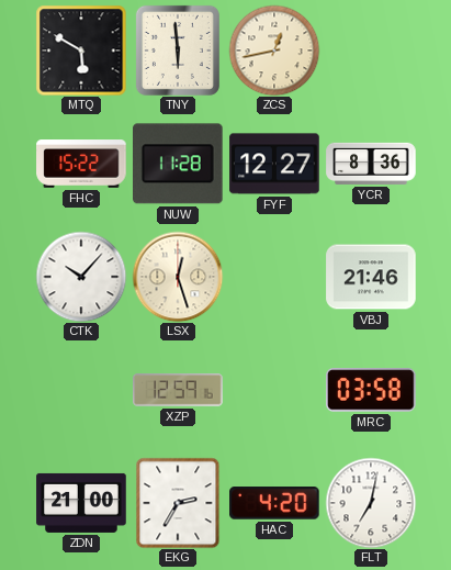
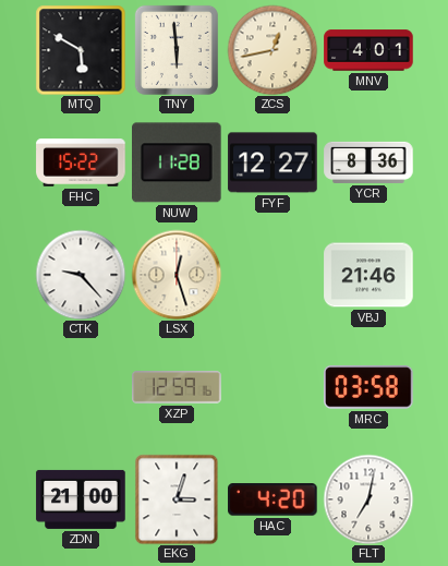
MNV: none -> 4:01
CTK: 10:07 -> 9:23
EKG: 2:35 -> 3:03
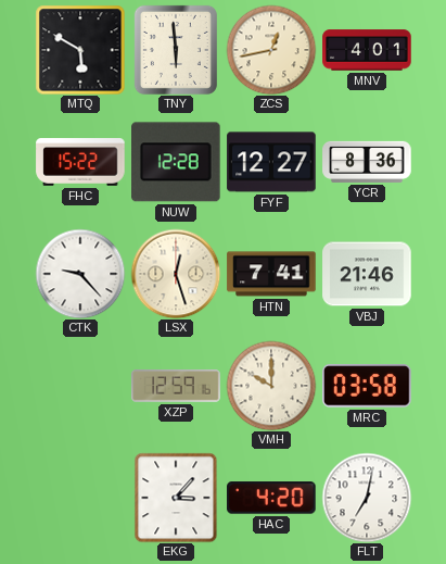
NUW: 11:28 -> 12:28
HTN: none -> 7:41
VMH: none -> 10:00
ZDN: 21:00 -> none
EKG: 3:03 -> 3:07
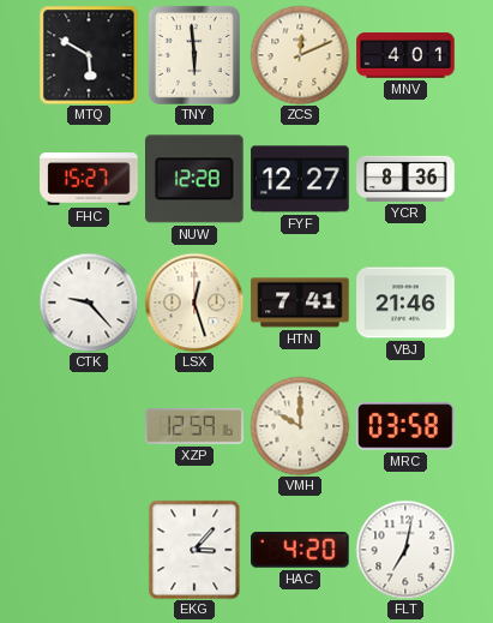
ZCS: 12:43 -> 12:11
FHC: 15:22 -> 15:27
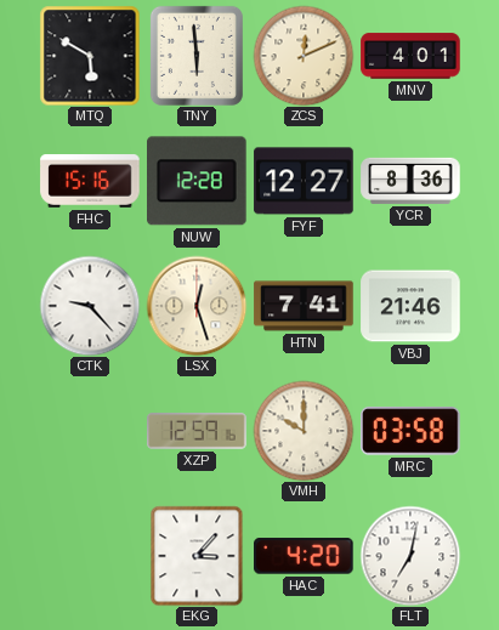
FHC: 15:27 -> 15:16
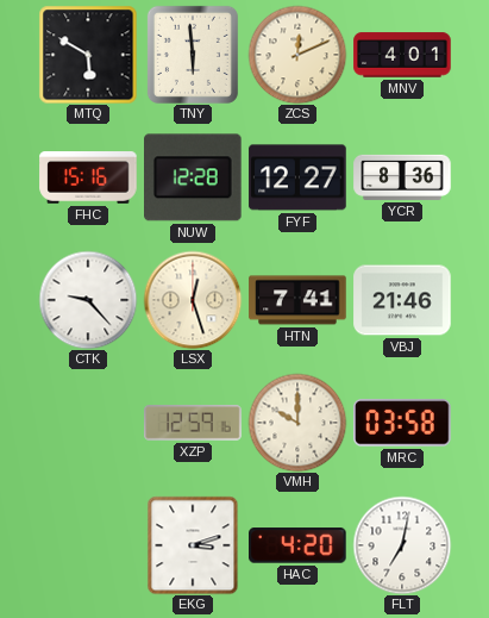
EKG: 3:07 -> 3:12
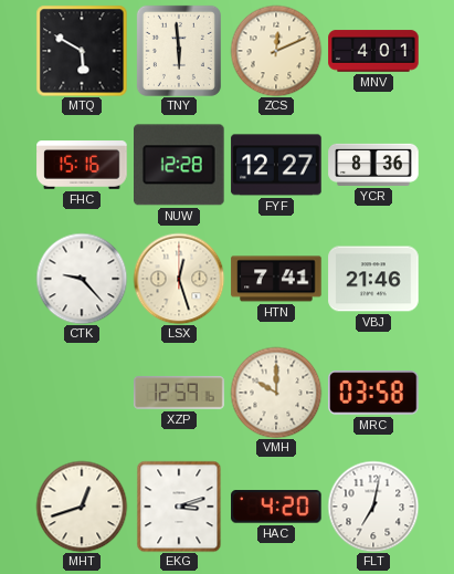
MHT: none -> 12:42
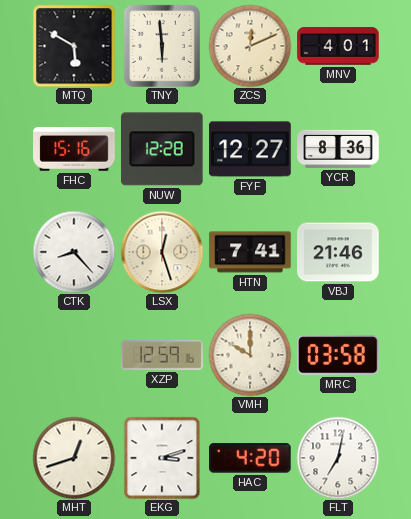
CTK: 9:23 -> 8:23
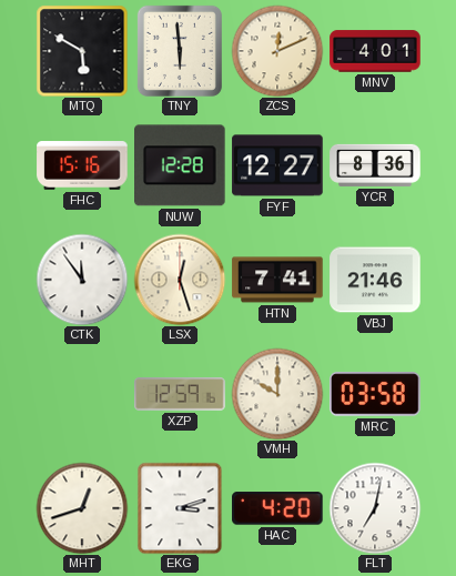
CTK: 8:23 -> 11:54
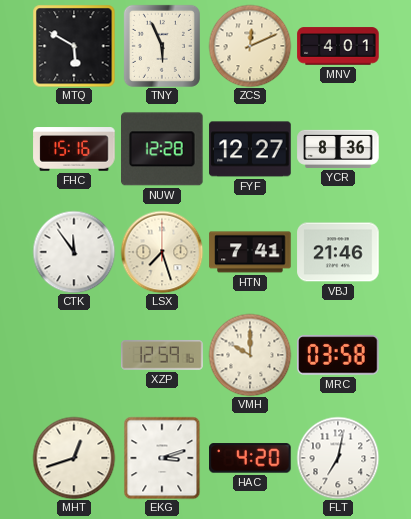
TNY: 5:59 -> 5:56
LSX: 12:27 -> 7:27
